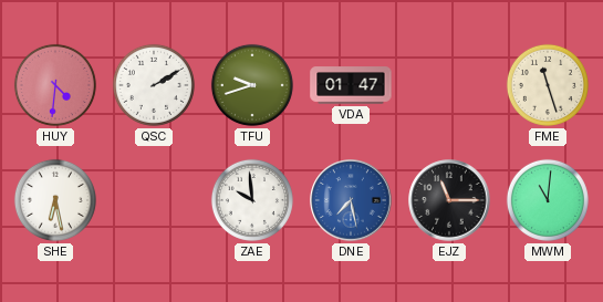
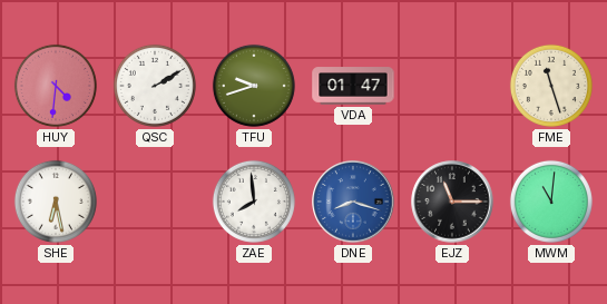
ZAE: 9:59 -> 7:59
DNE: 7:28 -> 8:18
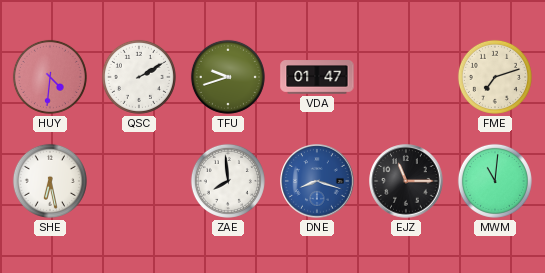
FME: 11:27 -> 7:12
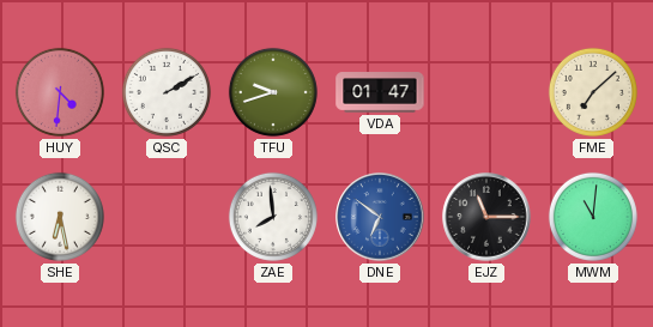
FME: 7:12 -> 7:08
DNE: 8:18 -> 6:51
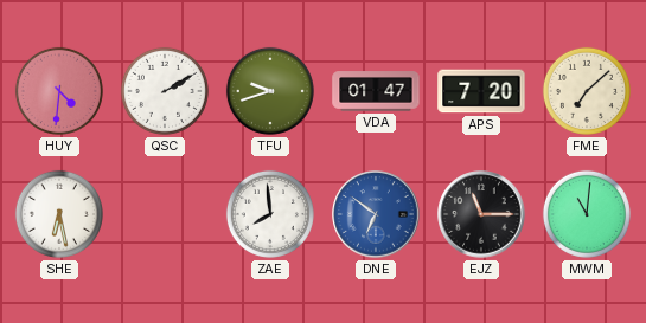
APS: none -> 7:20
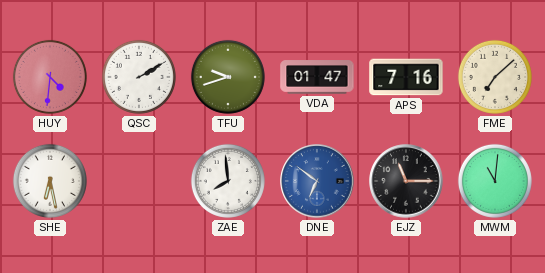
APS: 7:20 -> 7:16
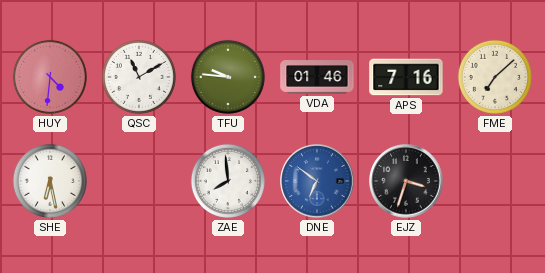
QSC: 2:10 -> 11:10
TFU: 9:42 -> 9:46
VDA: 01:47 -> 01:46
EJZ: 11:15 -> 3:33
MWM: 11:01 -> none
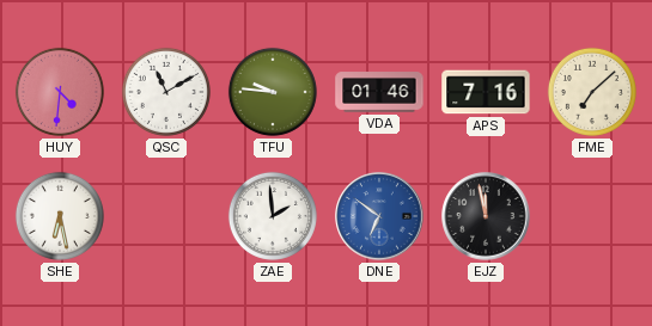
ZAE: 7:59 -> 1:59
EJZ: 3:33 -> 11:58
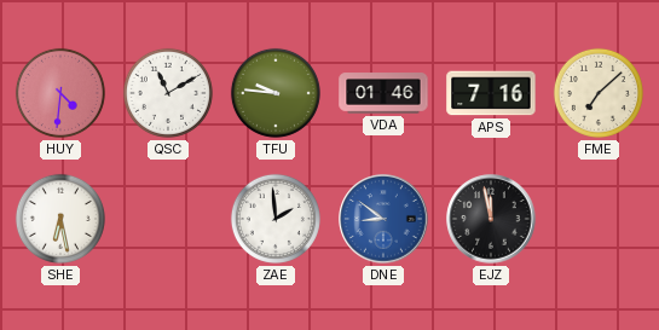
DNE: 6:51 -> 8:51
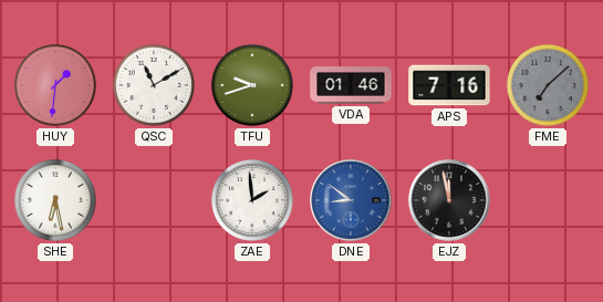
HUY: 4:31 -> 1:31
TFU: 9:46 -> 9:42
FME dial: cream -> grey
